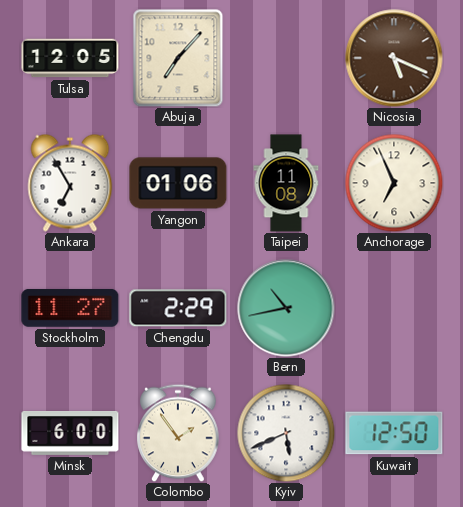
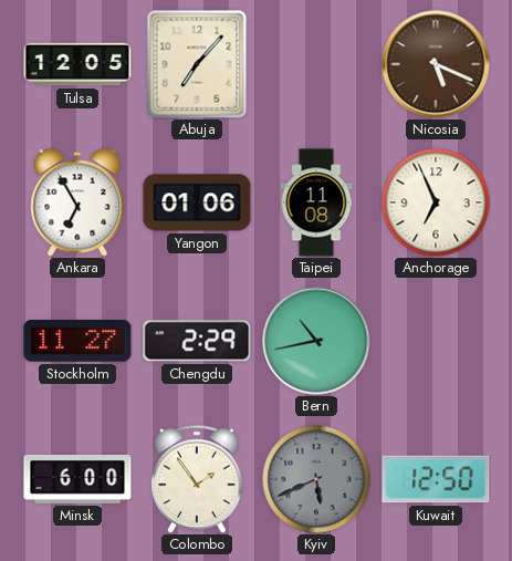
Kyiv dial: white -> grey
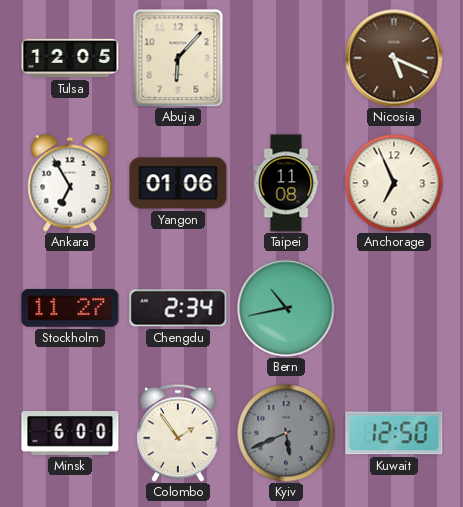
Abuja: 7:07 -> 6:07
Chengdu: 2:29 -> 2:34
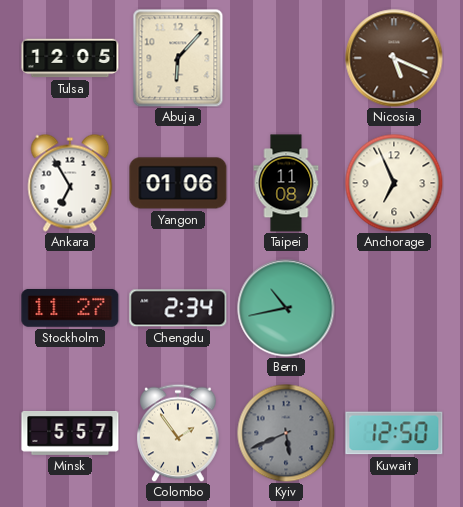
Minsk: 6:00 -> 5:57
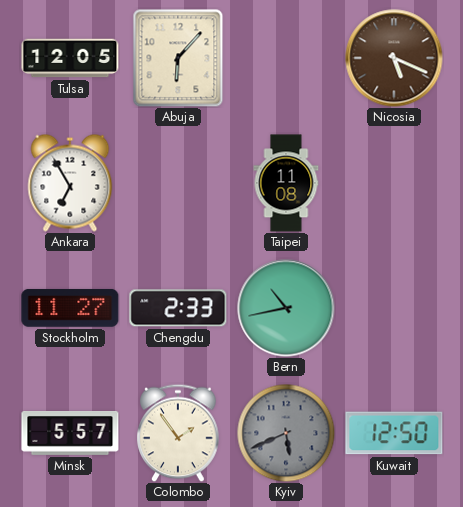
Yangon: 01:06 -> none
Anchorage: 6:56 -> none
Chengdu: 2:34 -> 2:33
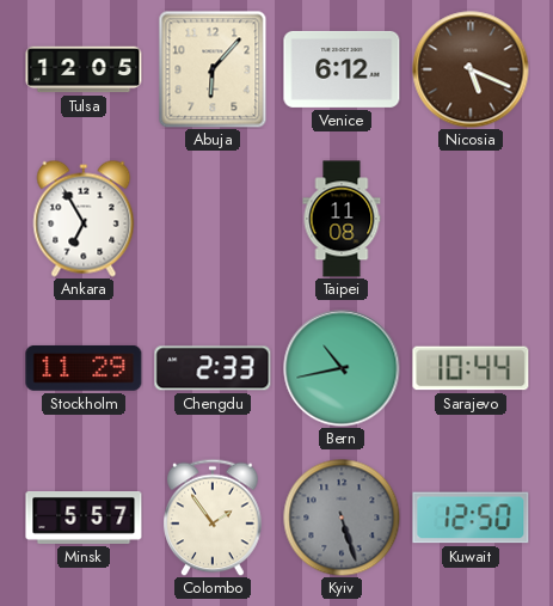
Venice: none -> 6:12
Stockholm: 11:27 -> 11:29
Sarajevo: none -> 10:44
Kyiv: 5:41 -> 5:27
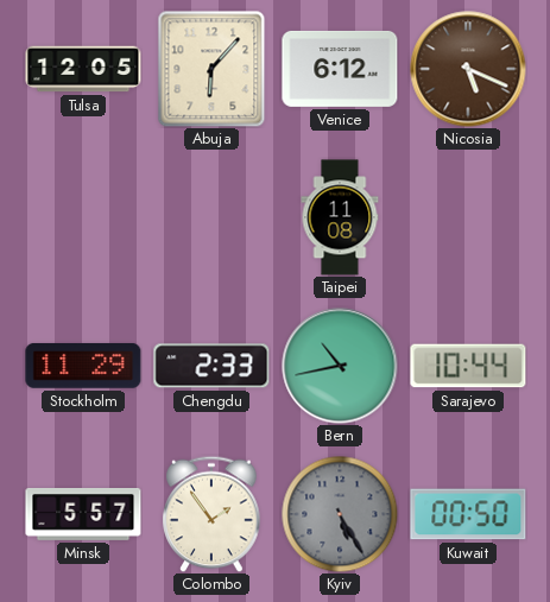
Ankara: 6:55 -> none
Kyiv: 5:27 -> 5:25
Kuwait: 12:50 -> 00:50
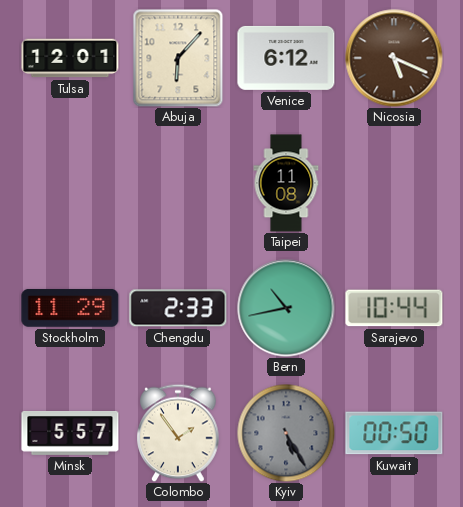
Tulsa: 12:05 -> 12:01
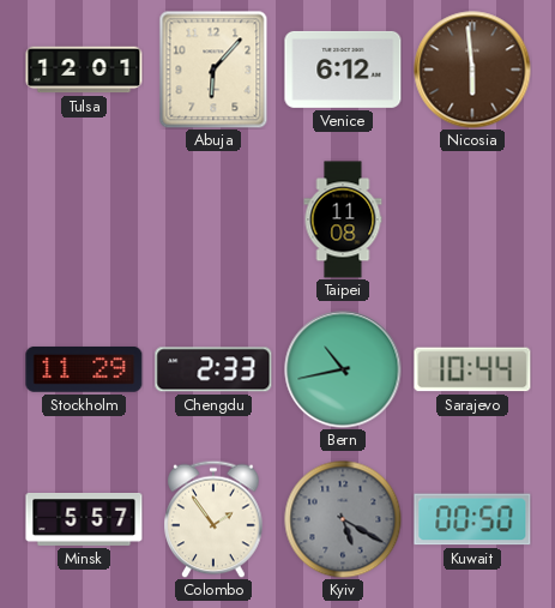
Nicosia: 5:19 -> 5:59
Kyiv: 5:25 -> 5:20
